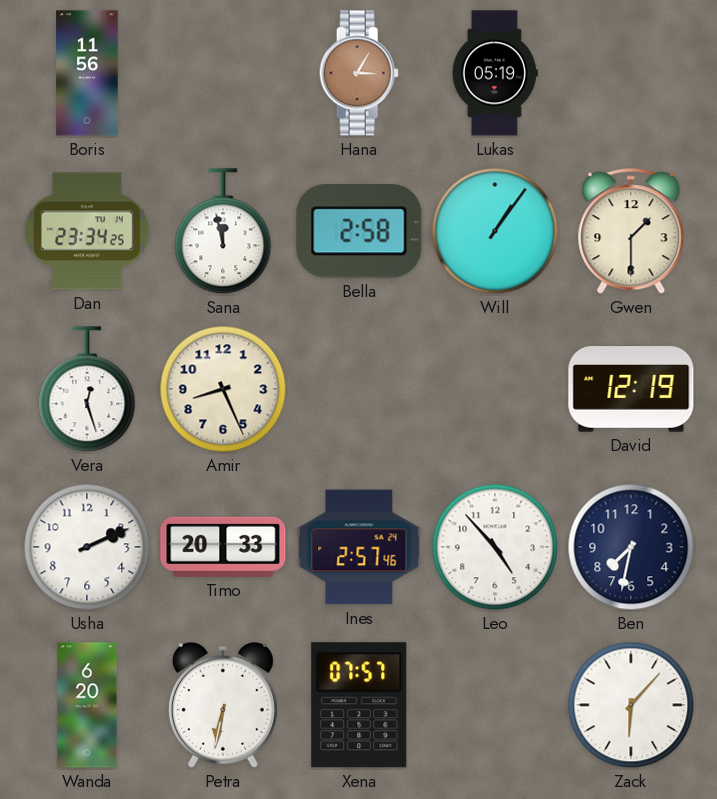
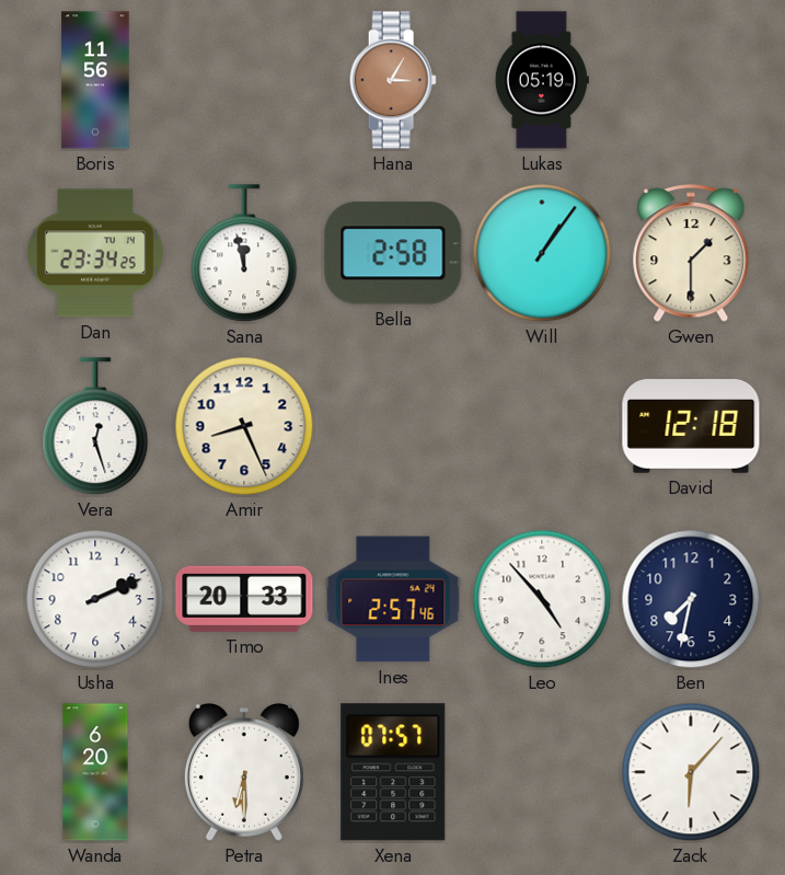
David: 12:19 -> 12:18
Petra: 6:32 -> 6:30
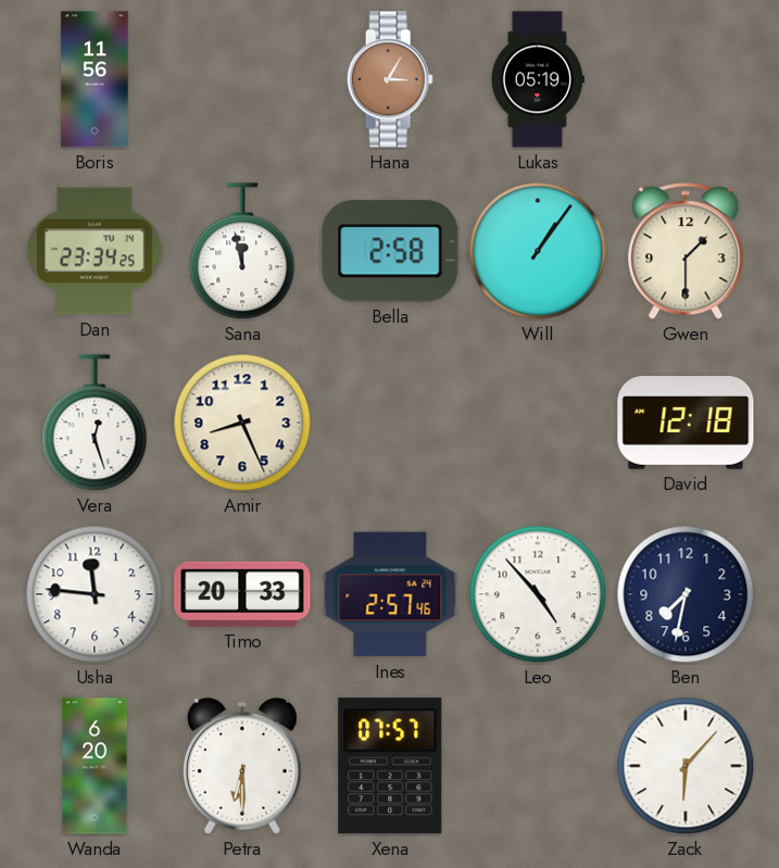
Usha: 2:11 -> 11:46
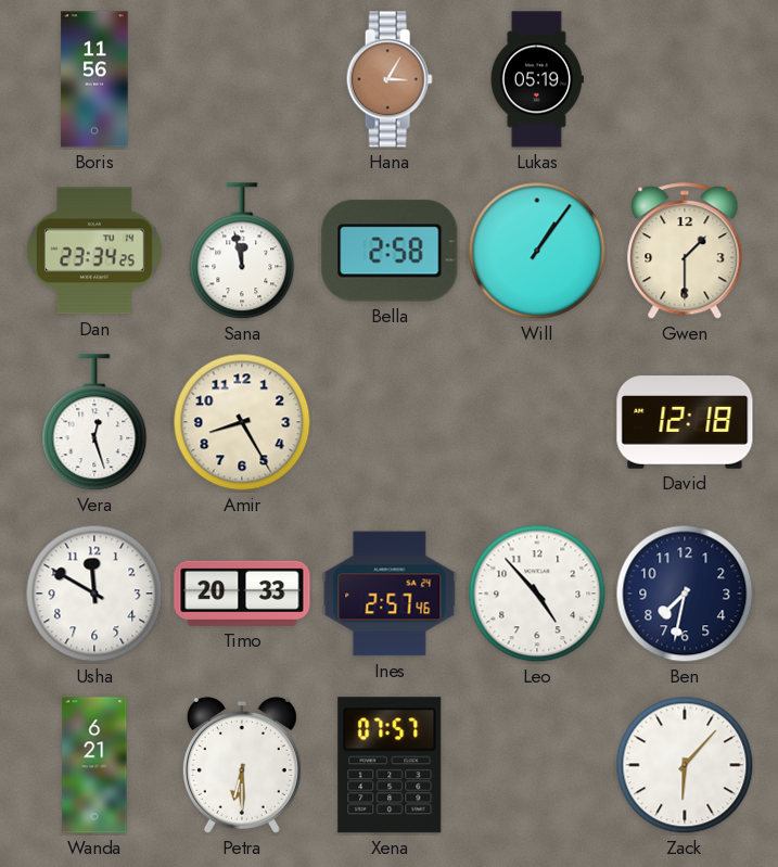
Amir: 8:26 -> 8:25
Usha: 11:46 -> 11:50
Wanda: 6:20 -> 6:21
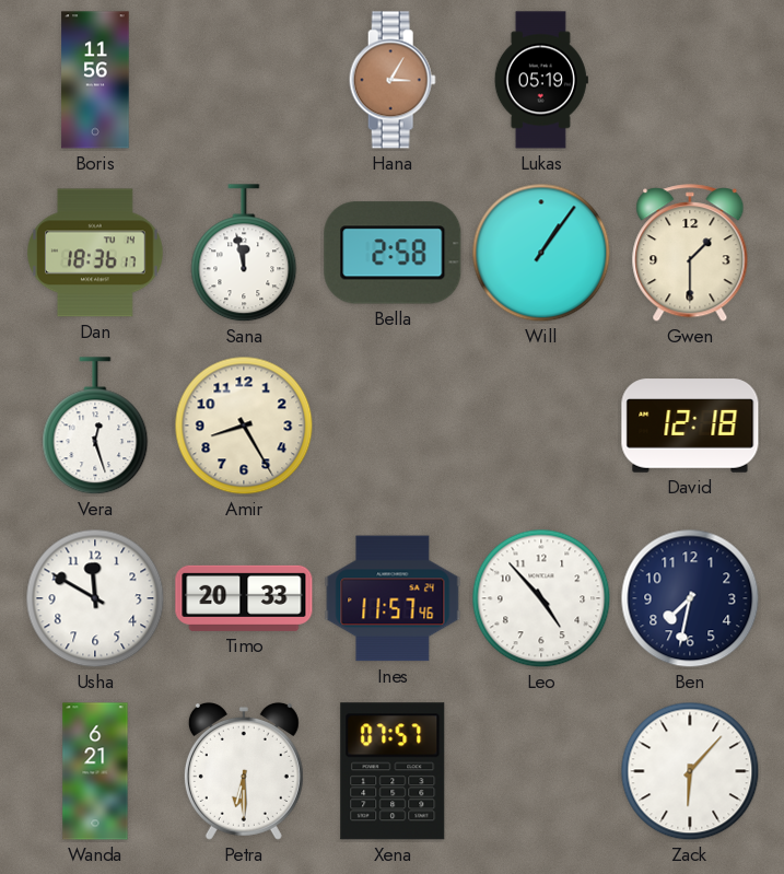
Dan: 23:34 -> 18:36
Ines: 2:57 -> 11:57
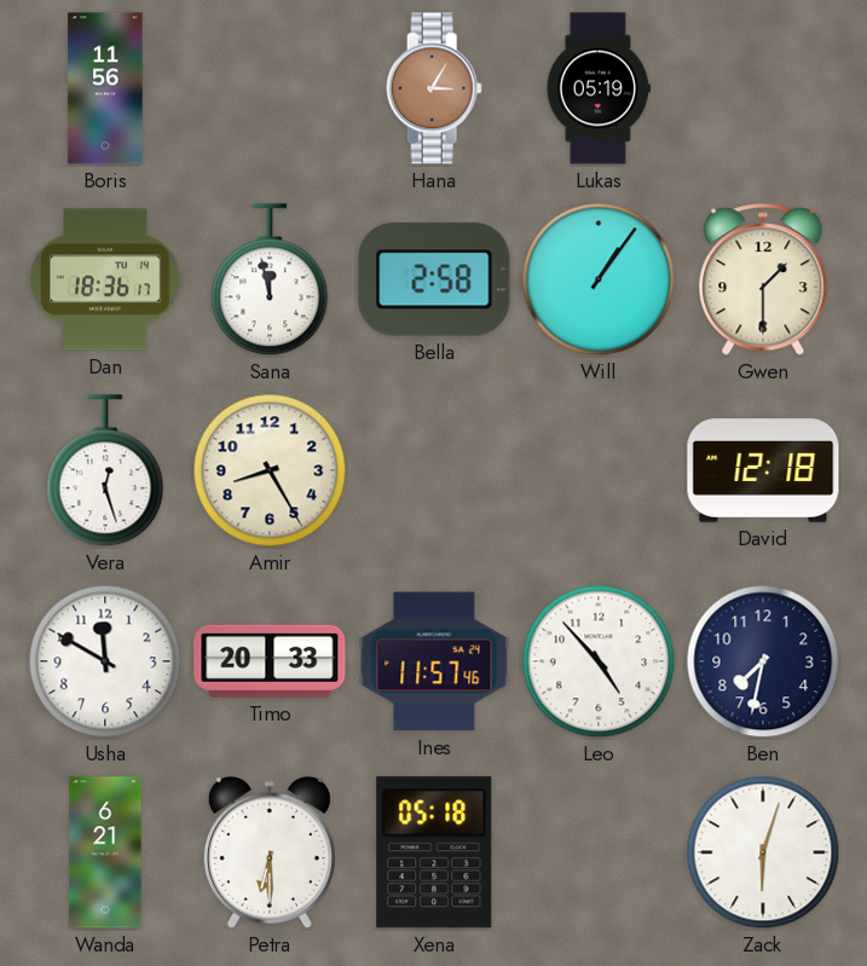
Xena: 07:57 -> 05:18
Zack: 6:07 -> 6:03
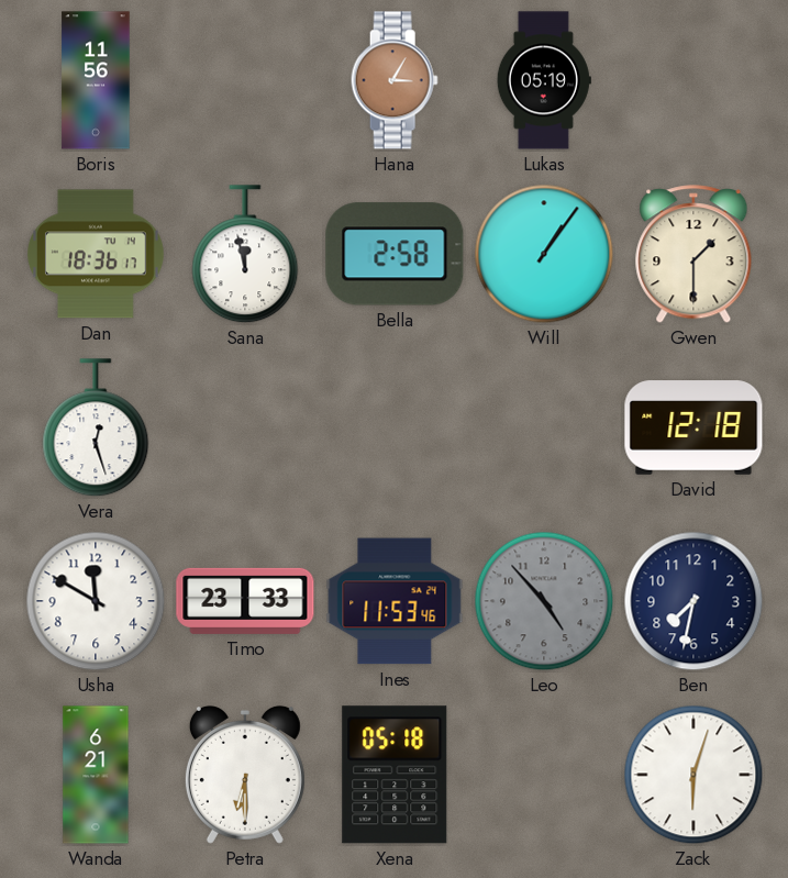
Amir: 8:25 -> none
Timo: 20:33 -> 23:33
Ines: 11:57 -> 11:53
Leo dial: white -> grey
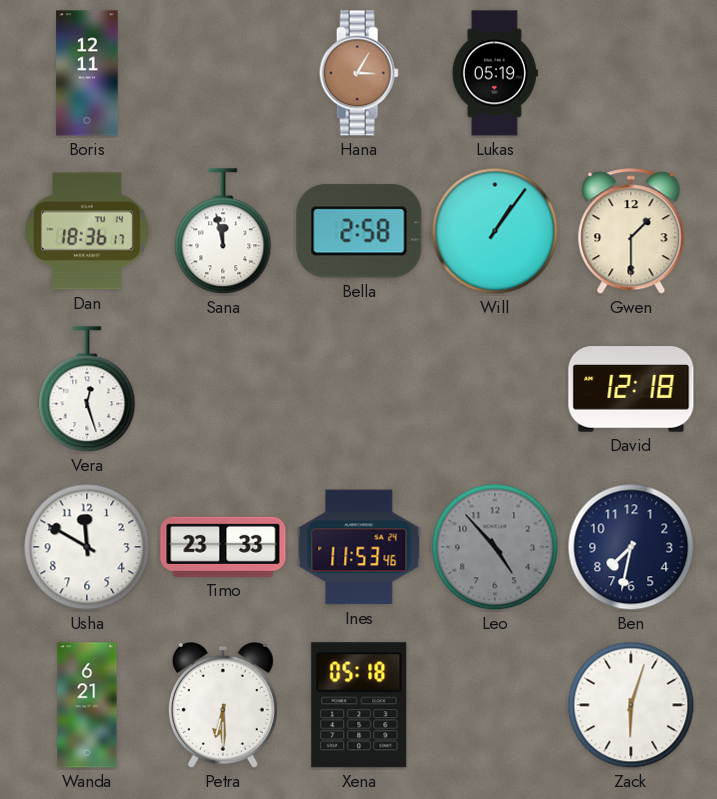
Boris: 11:56 -> 12:11
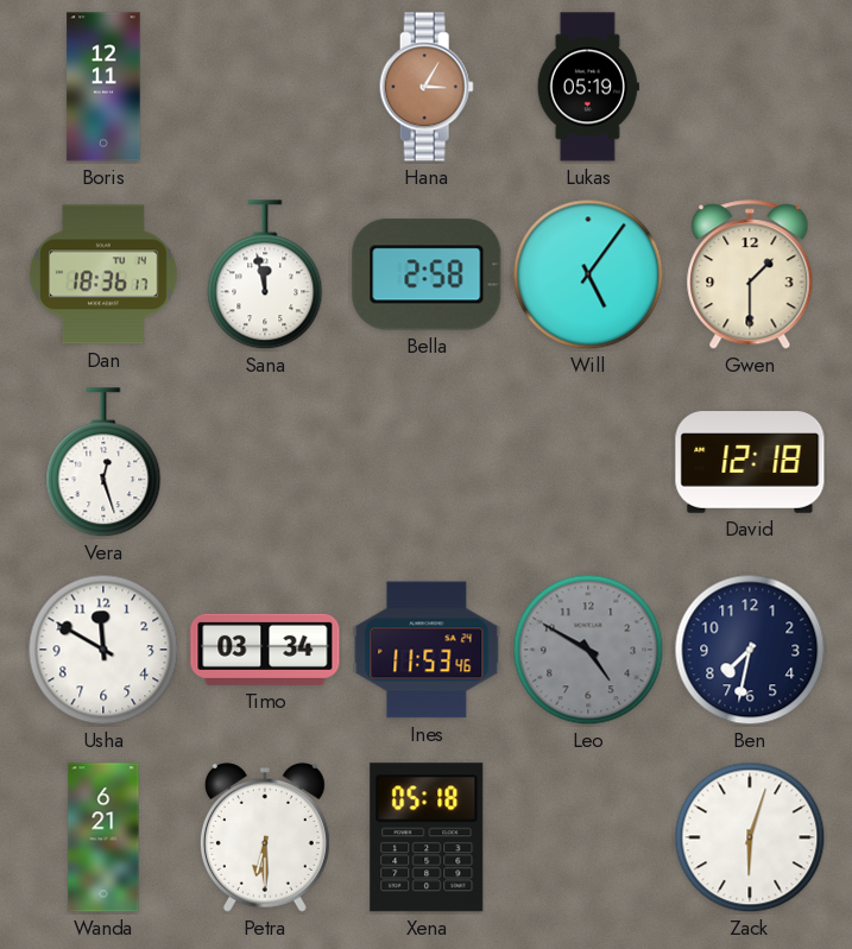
Will: 1:06 -> 5:06
Timo: 23:33 -> 03:34
Leo: 4:53 -> 4:50
